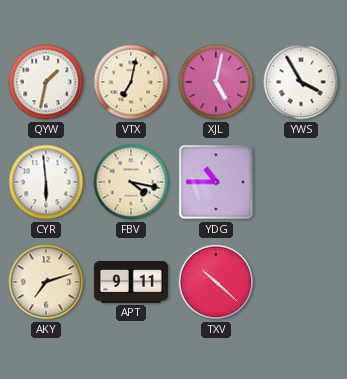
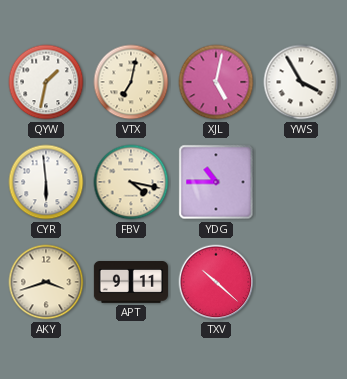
AKY: 7:12 -> 3:42
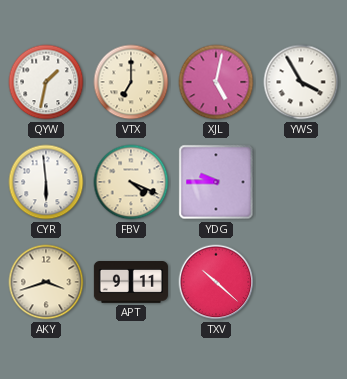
VTX: 7:02 -> 7:00
FBV: 4:17 -> 4:19
YDG: 10:45 -> 9:45
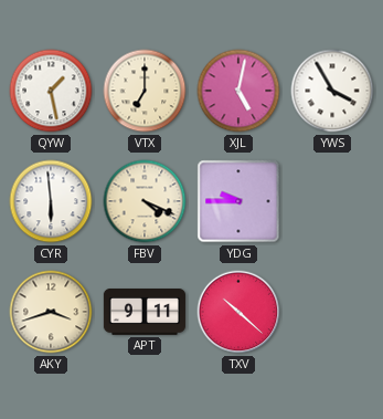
QYW: 1:32 -> 1:28
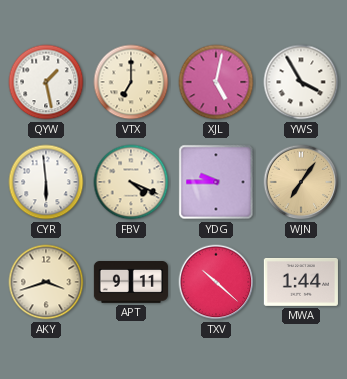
WJN: none -> 7:06
MWA: none -> 1:44
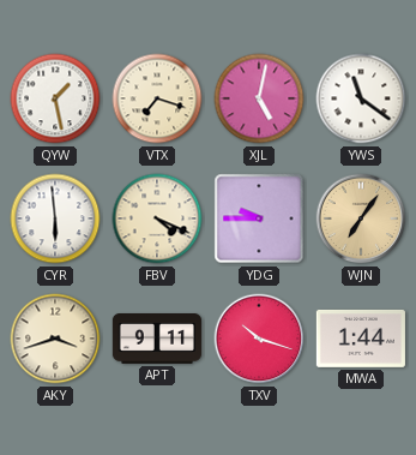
VTX: 7:00 -> 7:18
YWS: 3:55 -> 11:21
TXV: 10:22 -> 10:18
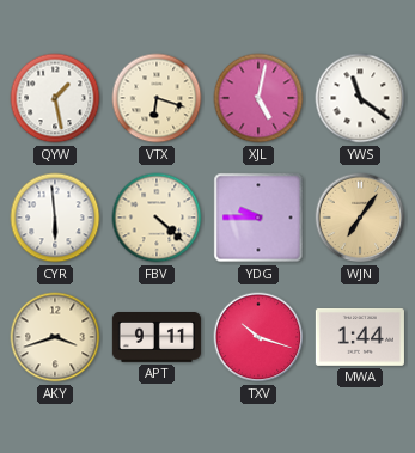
VTX: 7:18 -> 6:18
FBV: 4:19 -> 4:22
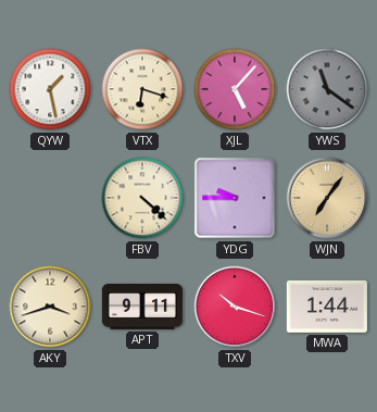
XJL: 5:02 -> 5:07
YWS dial: white -> grey
CYR: 5:59 -> none
